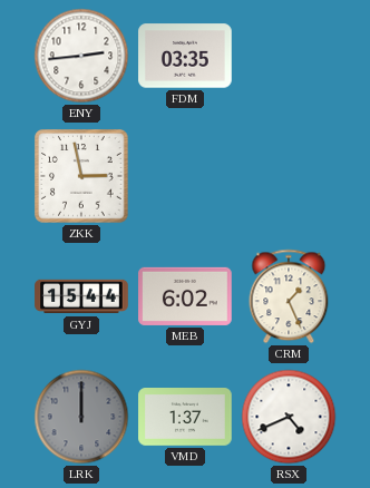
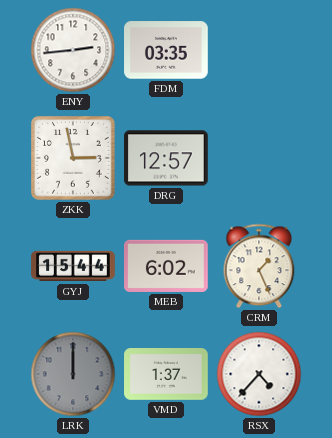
DRG: none -> 12:57
RSX: 4:41 -> 4:37
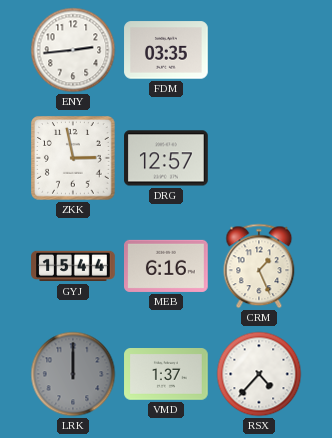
MEB: 6:02 -> 6:16
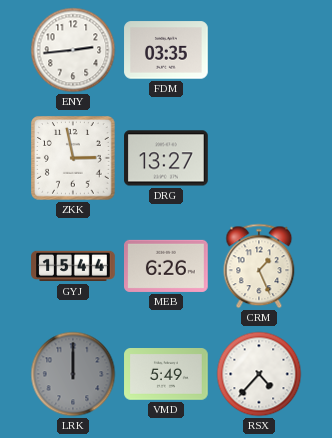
DRG: 12:57 -> 13:27
MEB: 6:16 -> 6:26
VMD: 1:37 -> 5:49
